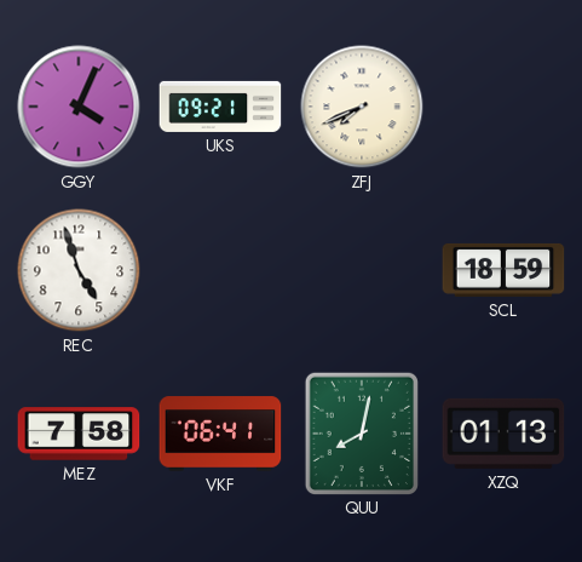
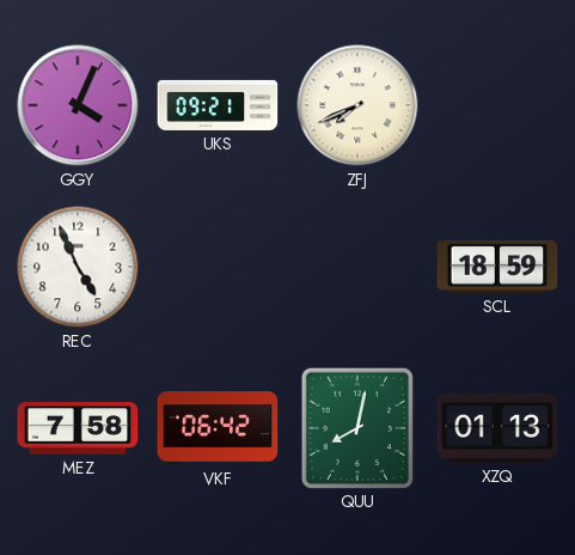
REC: 4:57 -> 4:56
VKF: 06:41 -> 06:42
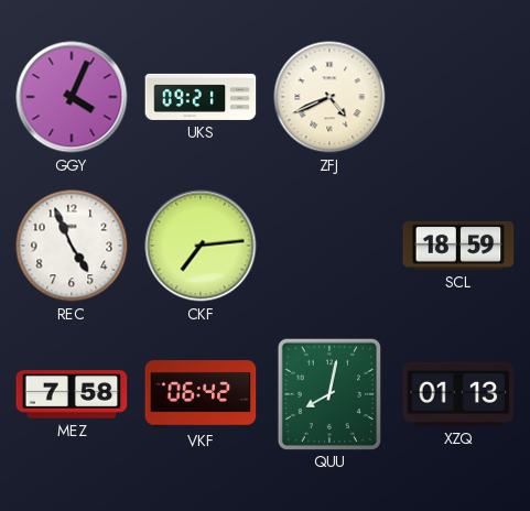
ZFJ: 7:41 -> 4:41
CKF: none -> 7:14
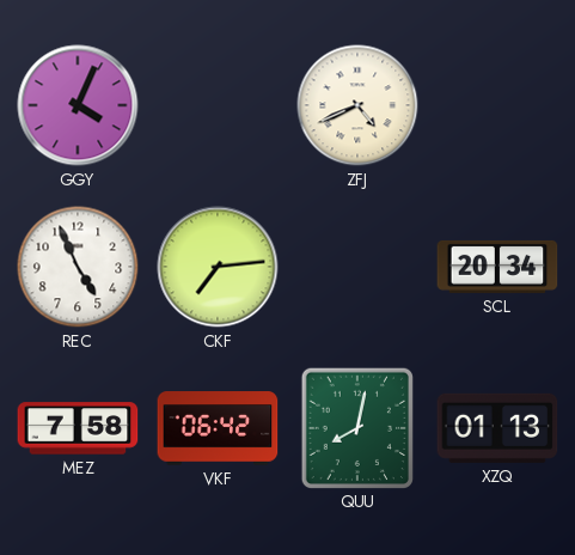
UKS: 09:21 -> none
SCL: 18:59 -> 20:34
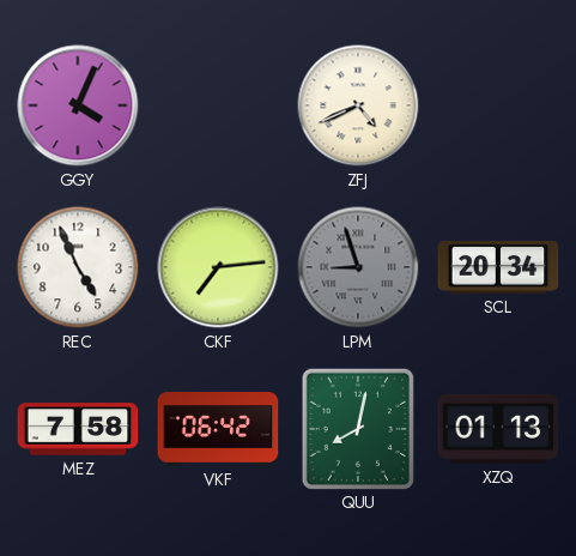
LPM: none -> 8:57
